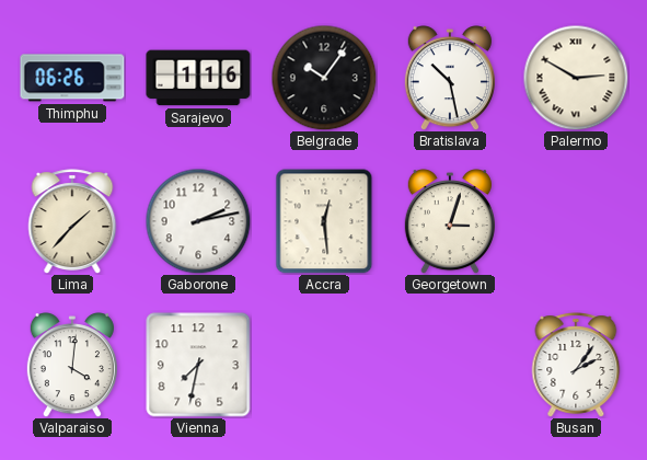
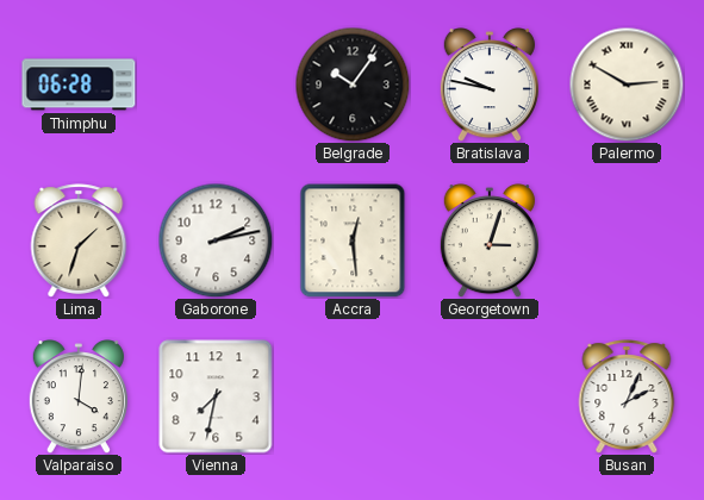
Thimphu: 06:26 -> 06:28
Sarajevo: 1:16 -> none
Bratislava: 10:28 -> 9:47
Lima: 1:37 -> 1:33
Busan: 2:06 -> 2:04
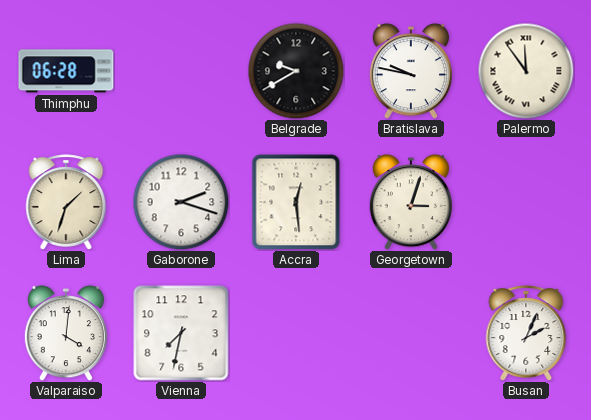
Belgrade: 10:06 -> 9:40
Palermo: 2:50 -> 11:54
Gaborone: 2:13 -> 2:18
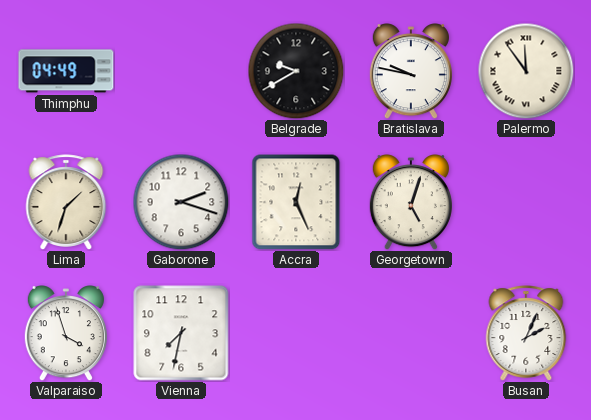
Thimphu: 06:28 -> 04:49
Accra: 12:29 -> 12:26
Georgetown: 3:03 -> 5:03
Valparaiso: 4:01 -> 3:57
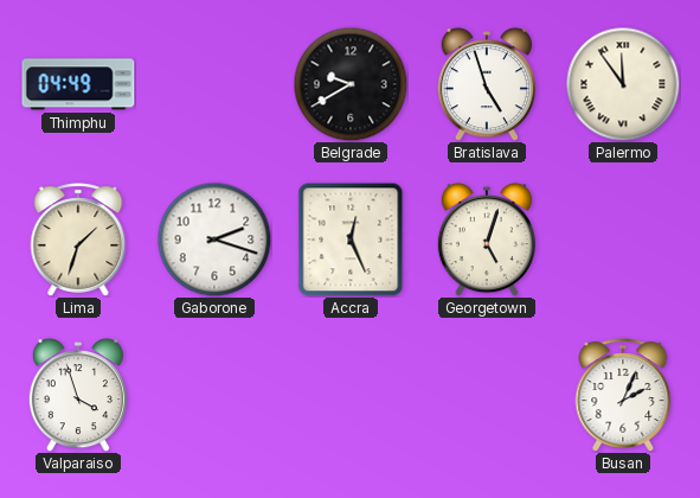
Bratislava: 9:47 -> 4:57
Vienna: 7:32 -> none
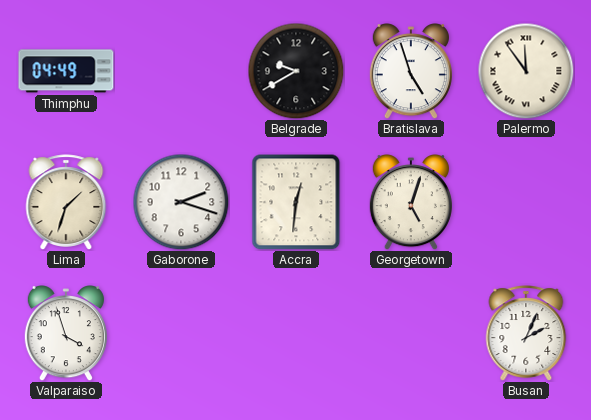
Accra: 12:26 -> 12:31
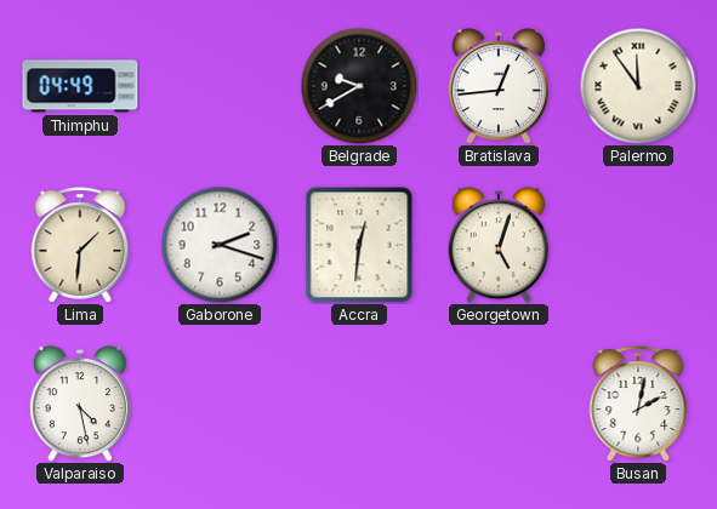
Bratislava: 4:57 -> 12:44
Lima: 1:33 -> 1:31
Valparaiso: 3:57 -> 4:28
Busan: 2:04 -> 2:02
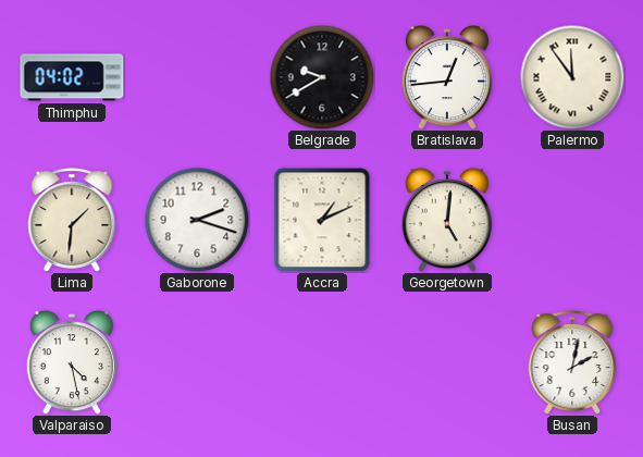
Thimphu: 04:49 -> 04:02
Accra: 12:31 -> 1:11
Georgetown: 5:03 -> 5:01
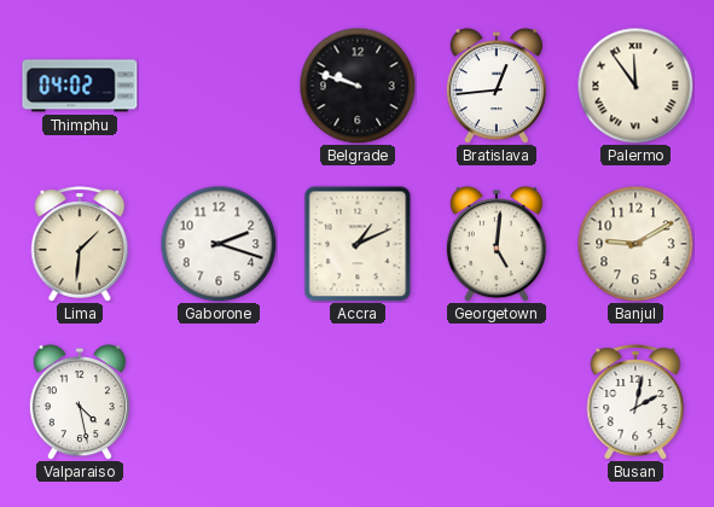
Belgrade: 9:40 -> 9:48
Banjul: none -> 9:10
